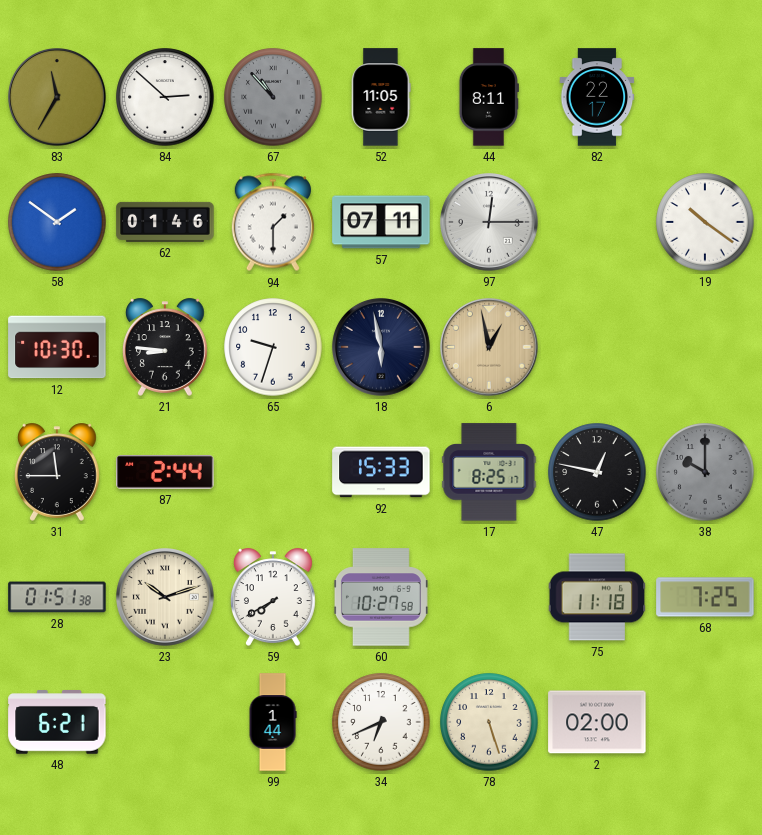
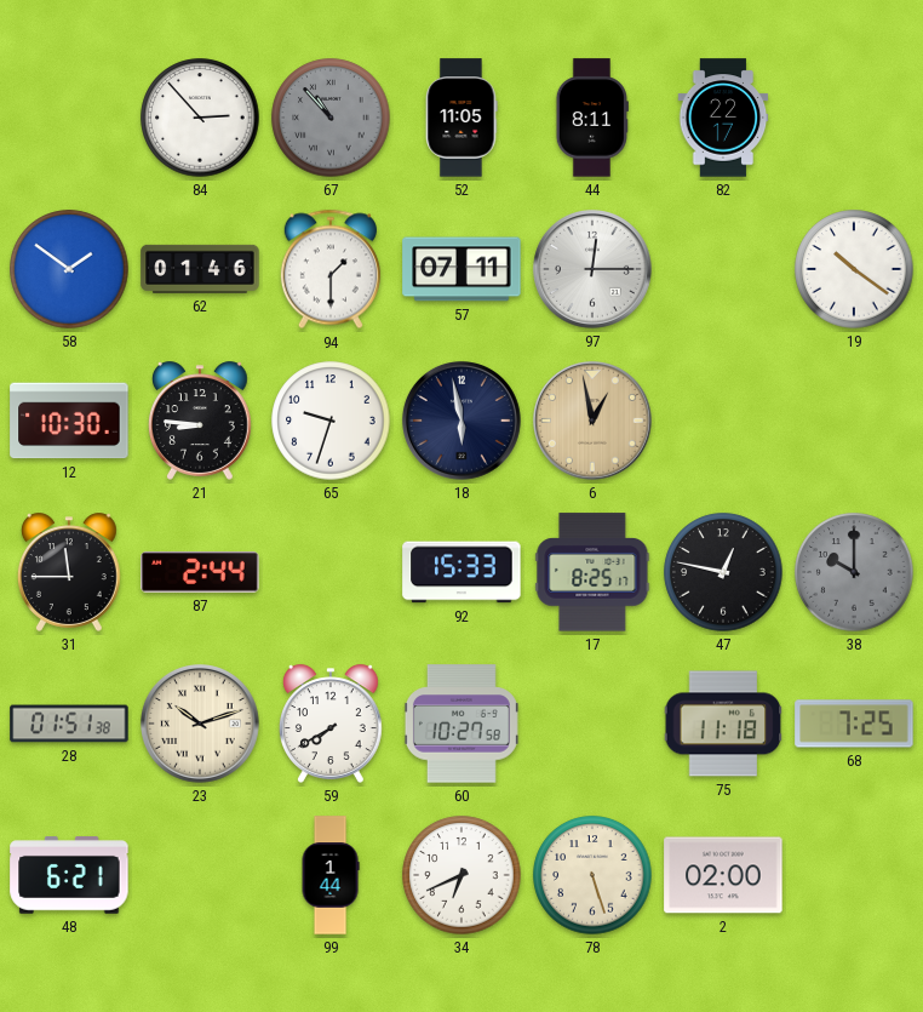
83: 11:35 -> none
84: 2:52 -> 2:53
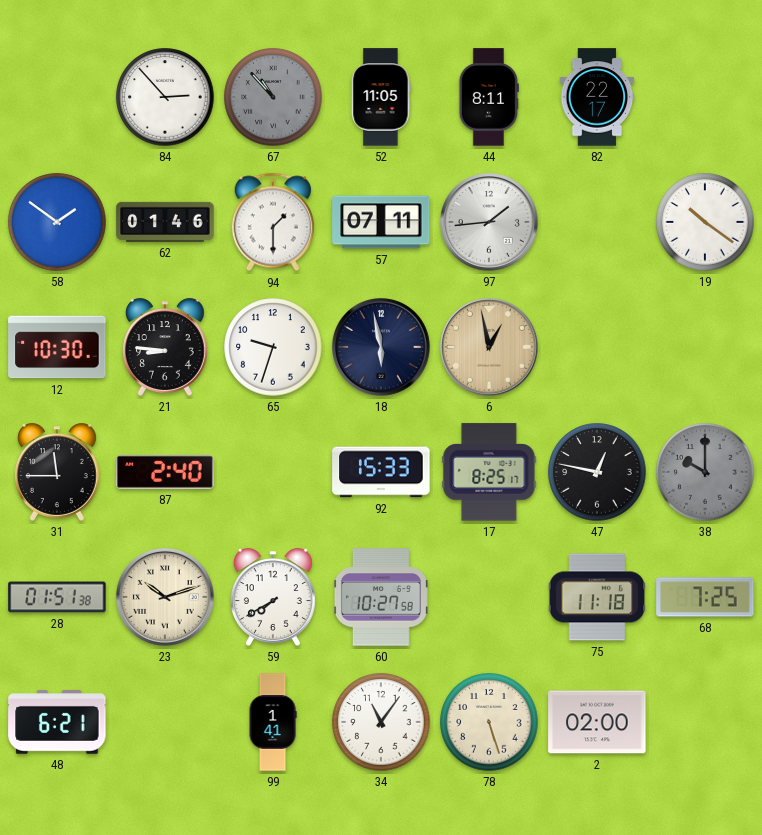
97: 12:15 -> 1:44
87: 2:44 -> 2:40
99: 1:44 -> 1:41
34: 6:41 -> 11:06
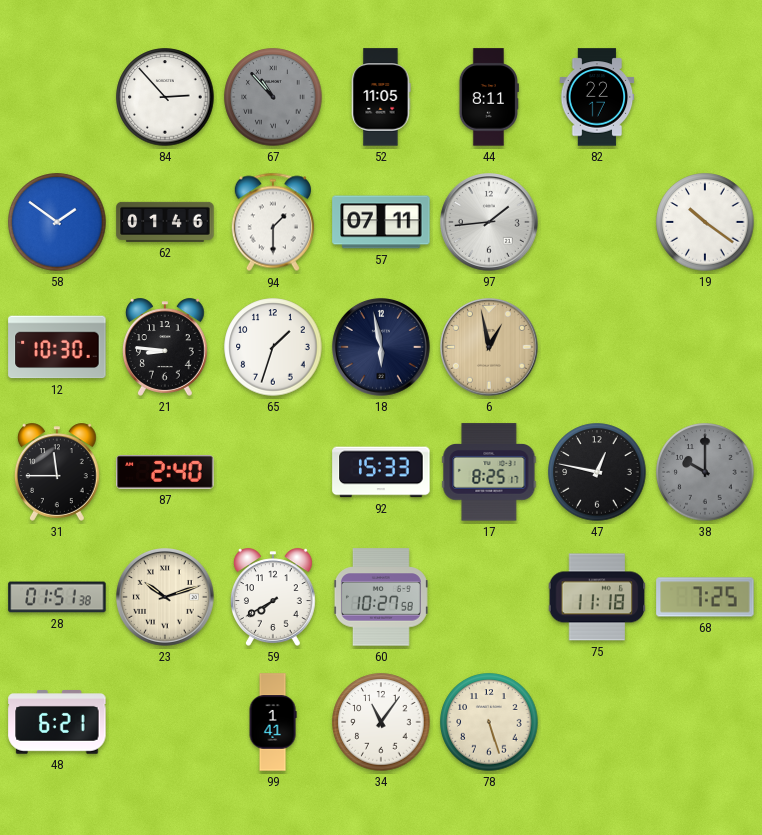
65: 9:33 -> 1:33
2: 02:00 -> none
